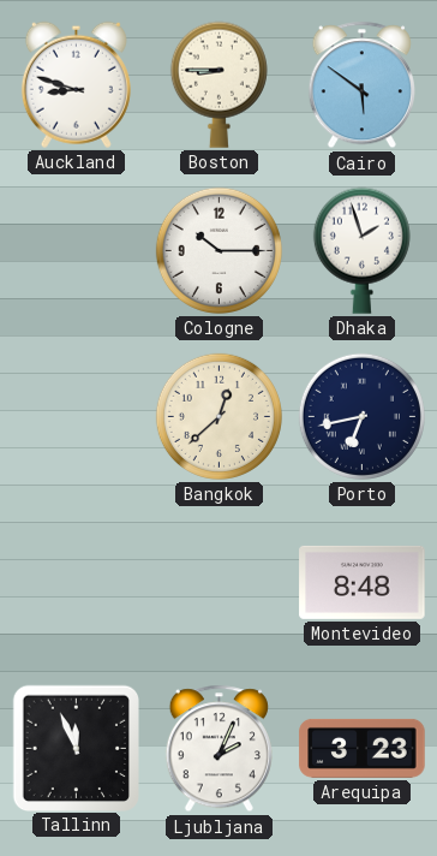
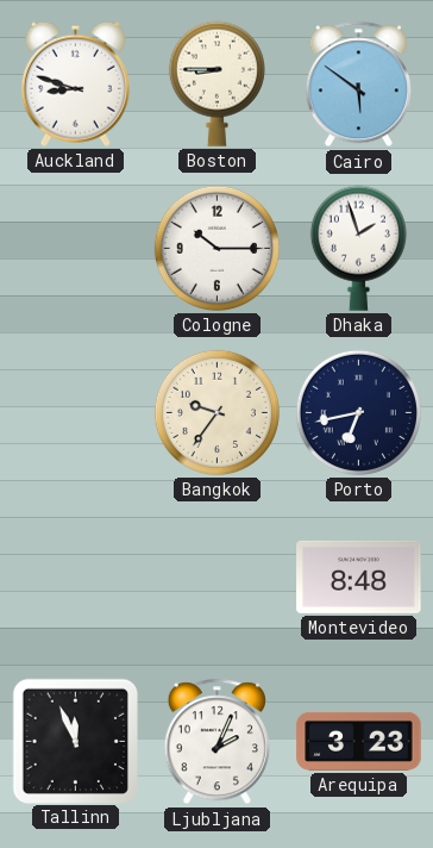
Bangkok: 12:38 -> 9:36
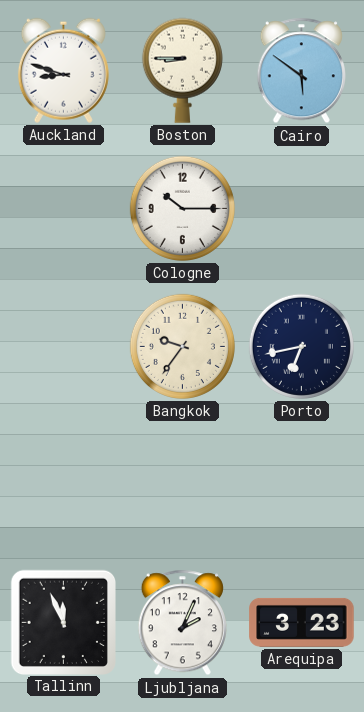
Dhaka: 1:57 -> none
Montevideo: 8:48 -> none
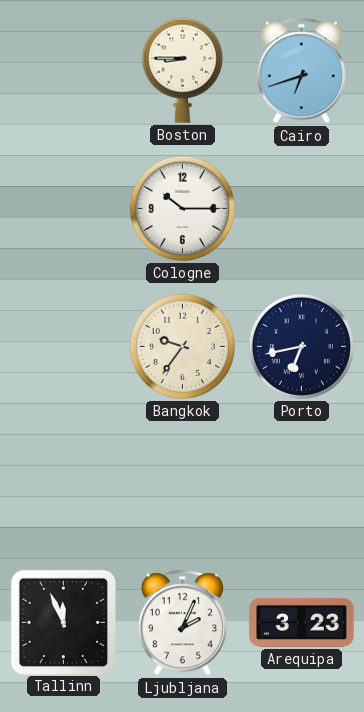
Auckland: 8:48 -> none
Cairo: 5:51 -> 6:42
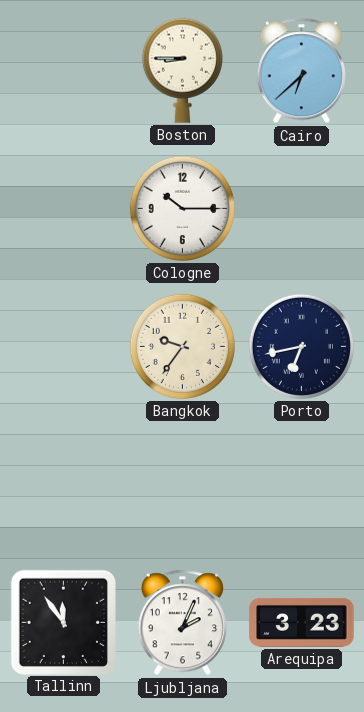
Cairo: 6:42 -> 6:38
Tallinn: 11:56 -> 11:54
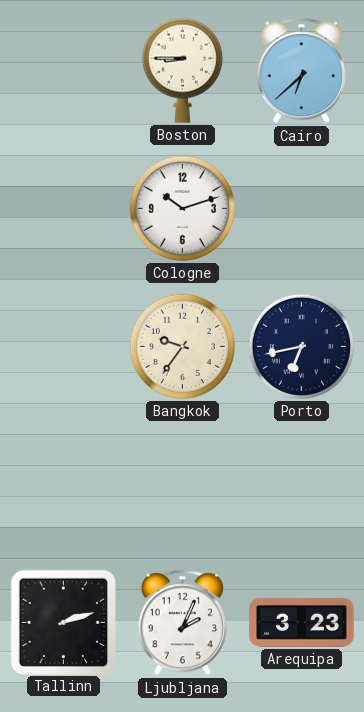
Cologne: 10:15 -> 10:12
Tallinn: 11:54 -> 2:12
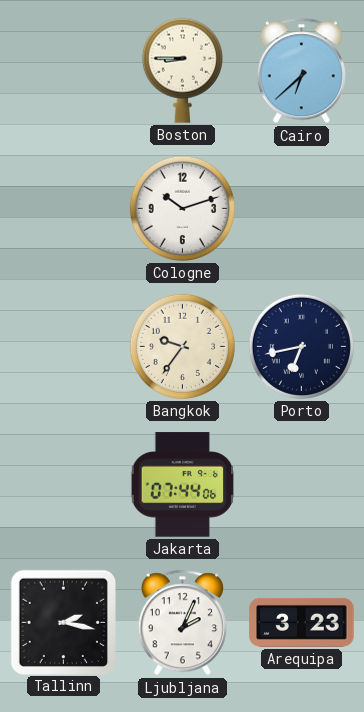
Jakarta: none -> 07:44
Tallinn: 2:12 -> 2:17
